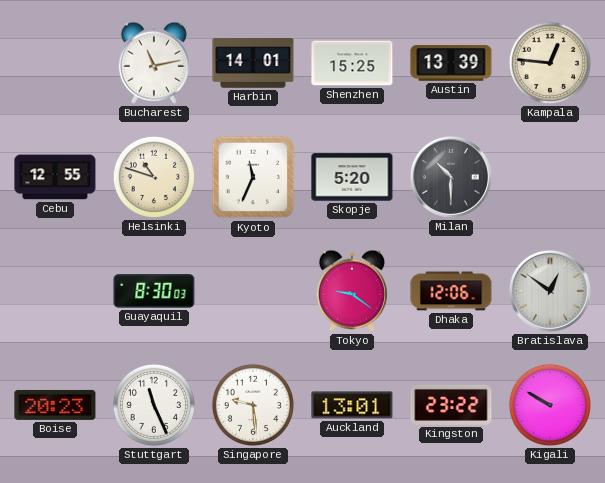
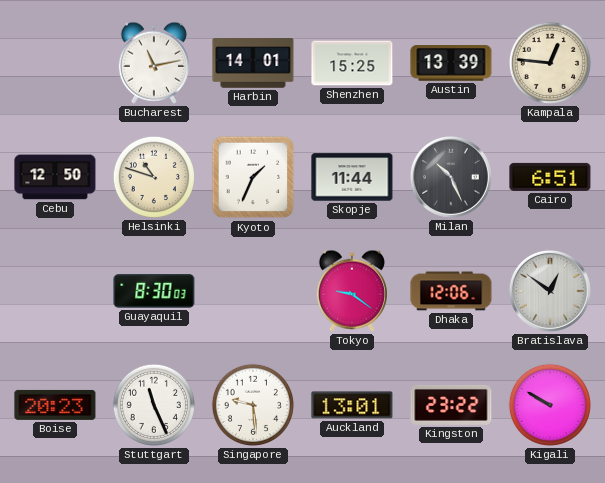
Cebu: 12:55 -> 12:50
Kyoto: 11:34 -> 1:34
Skopje: 5:20 -> 11:44
Milan: 10:30 -> 10:26
Cairo: none -> 6:51
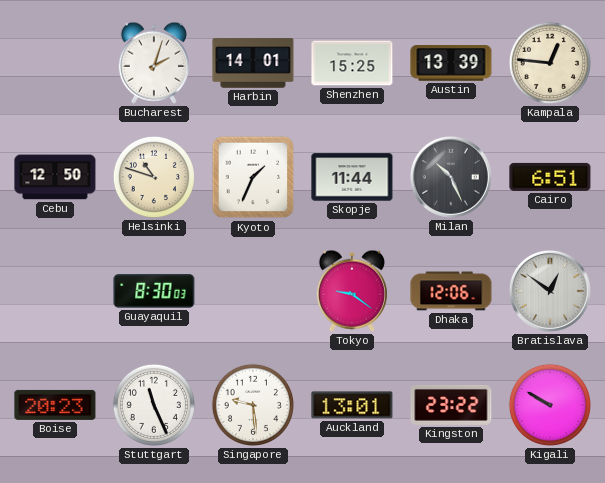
Bucharest: 11:13 -> 2:03
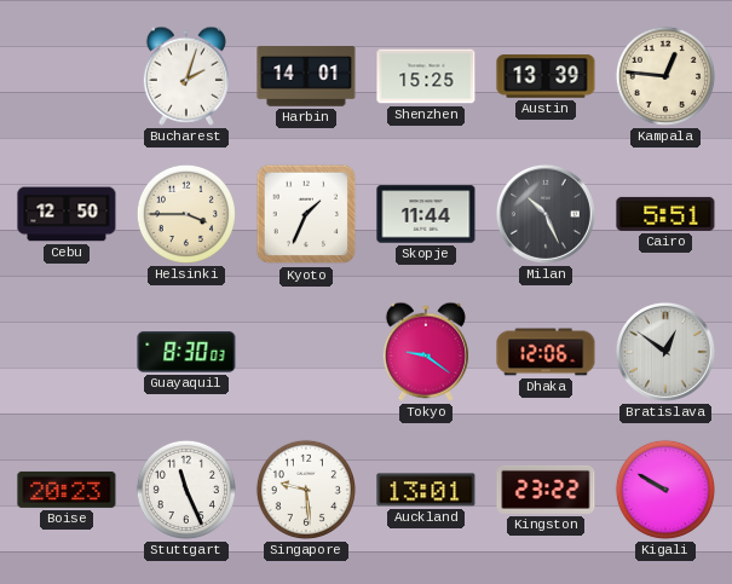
Helsinki: 10:48 -> 3:45
Cairo: 6:51 -> 5:51
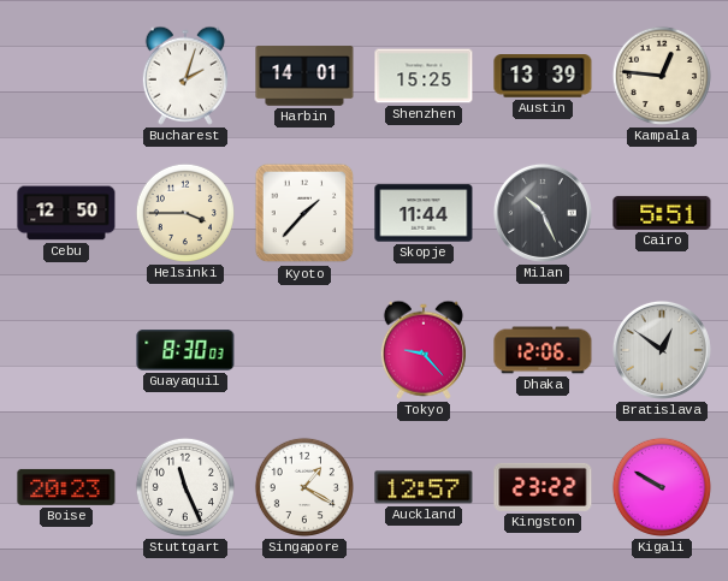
Kyoto: 1:34 -> 1:37
Tokyo: 9:21 -> 9:23
Singapore: 9:29 -> 1:20
Auckland: 13:01 -> 12:57
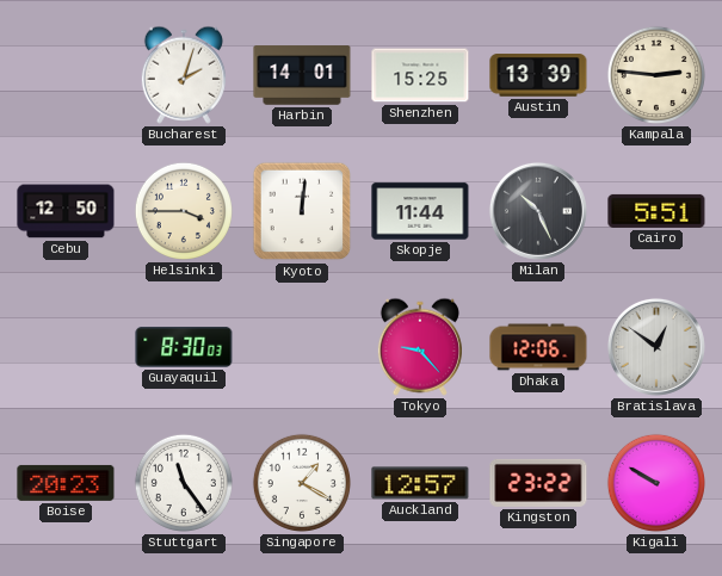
Kampala: 12:46 -> 2:46
Kyoto: 1:37 -> 12:01
Stuttgart: 11:26 -> 11:24
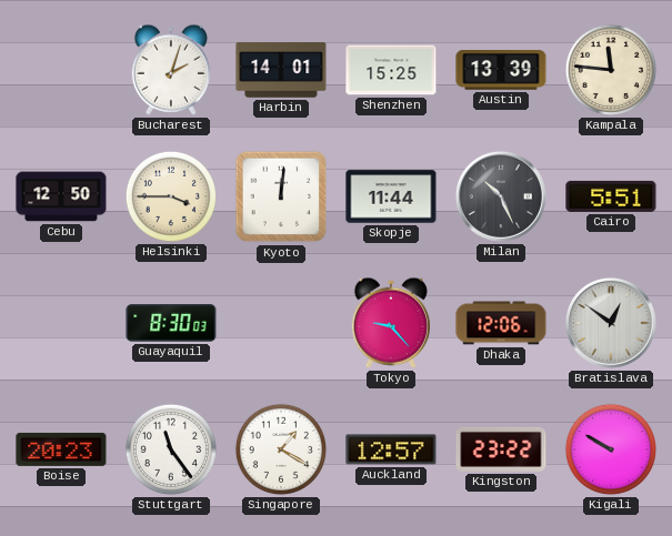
Kampala: 2:46 -> 11:46
